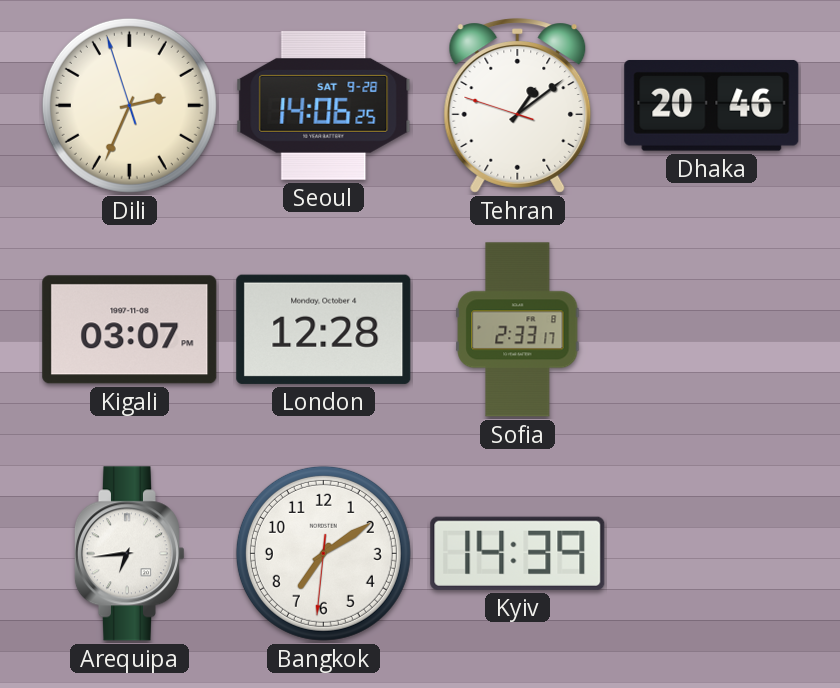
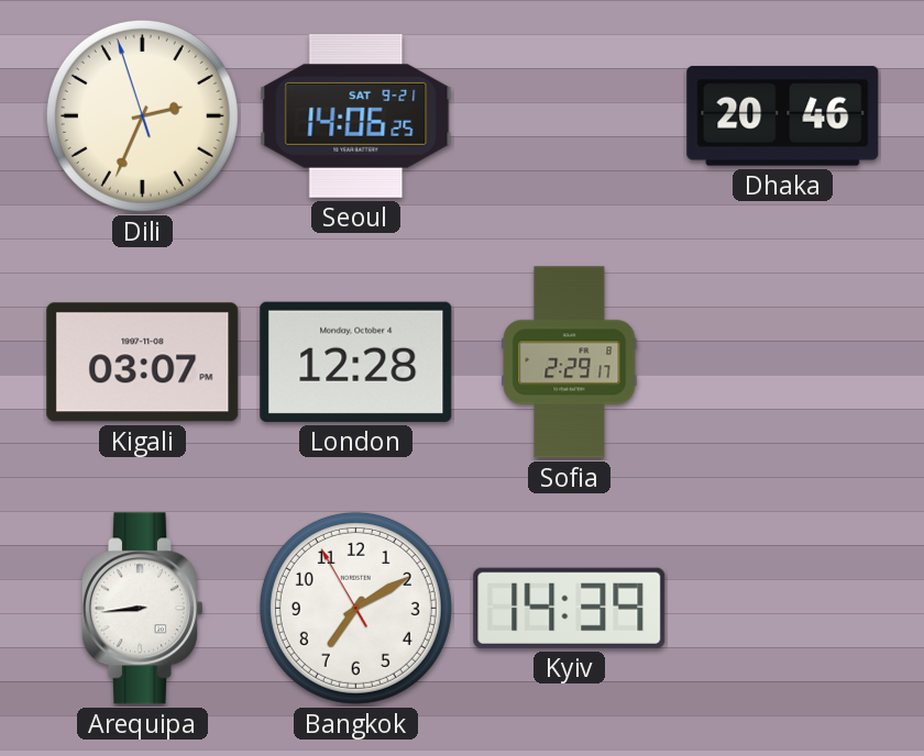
Seoul date: SAT 9-28 -> SAT 9-21
Tehran: 1:08 -> none
Sofia: 2:33 -> 2:29
Arequipa: 6:44 -> 8:44
Bangkok: 7:09:31 -> 7:09:55
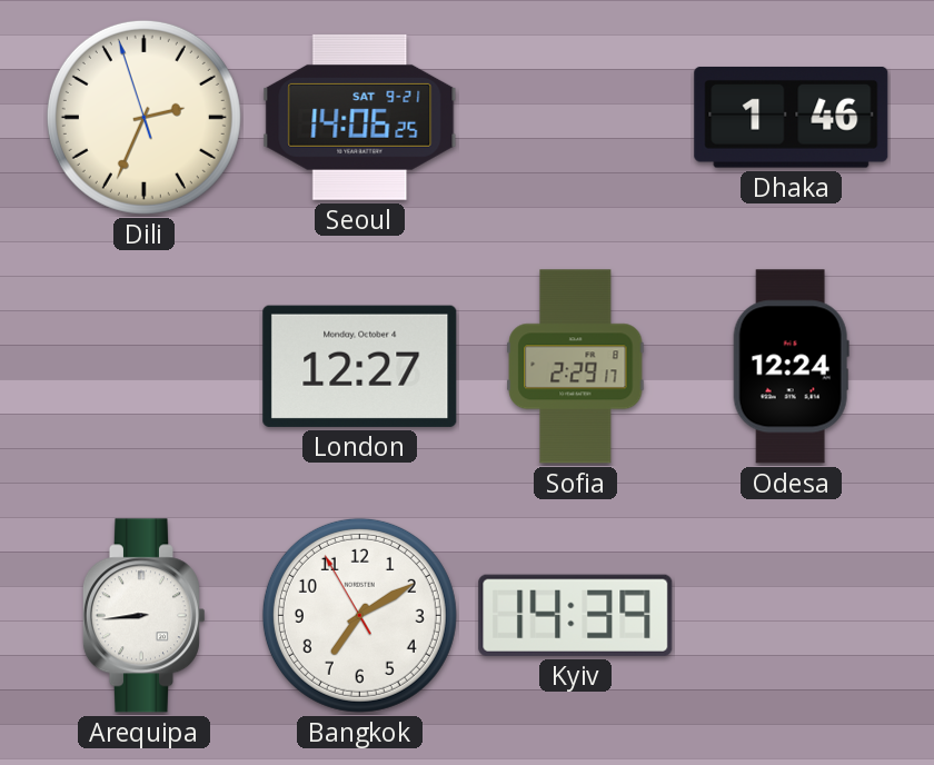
Dhaka: 20:46 -> 1:46
Kigali: 03:07 -> none
London: 12:28 -> 12:27
Odesa: none -> 12:24
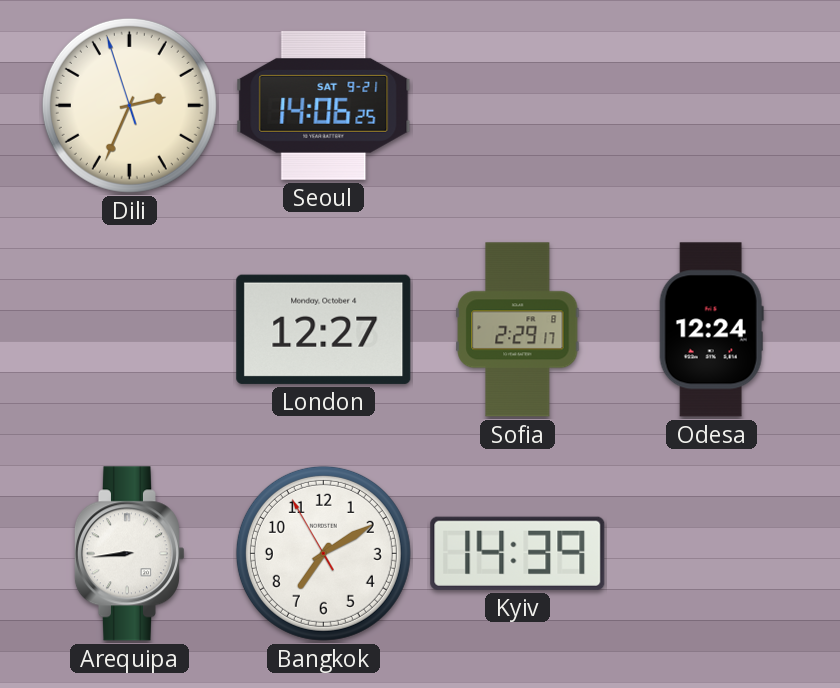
Dhaka: 1:46 -> none
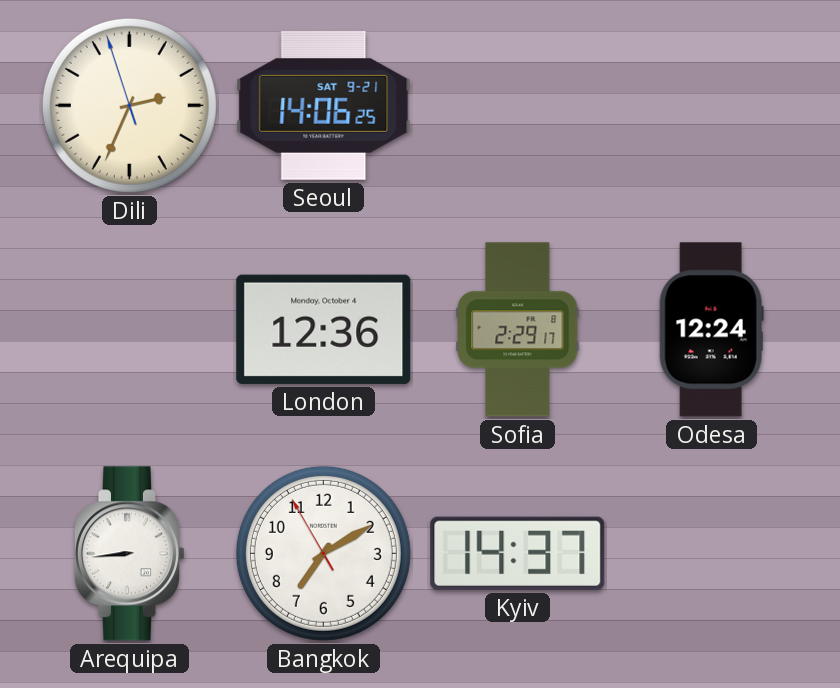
London: 12:27 -> 12:36
Kyiv: 14:39 -> 14:37
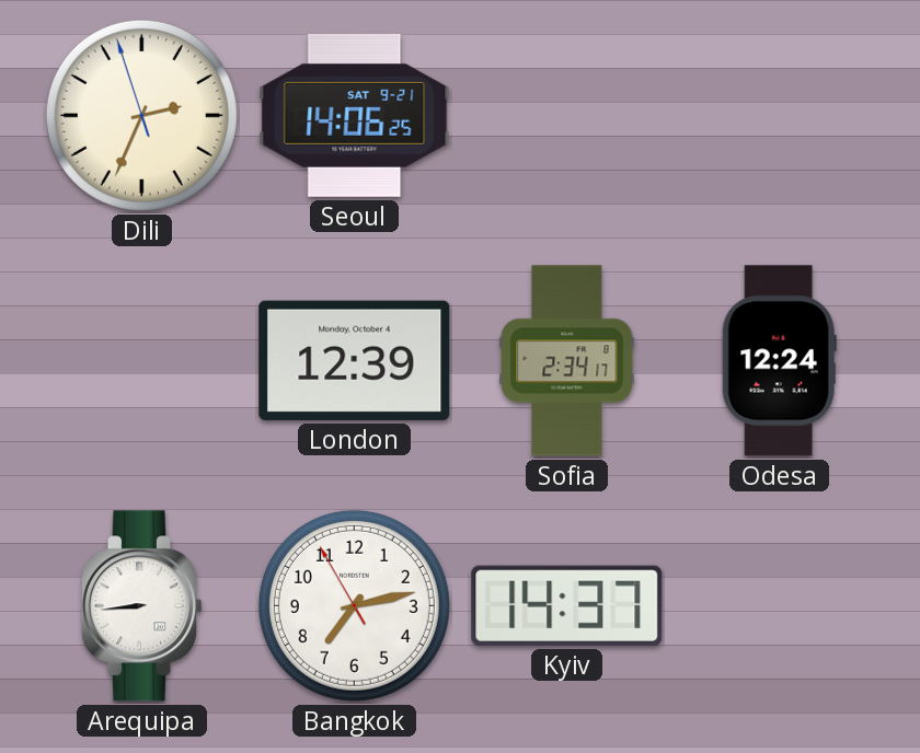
London: 12:36 -> 12:39
Sofia: 2:29 -> 2:34
Bangkok: 7:09 -> 7:12
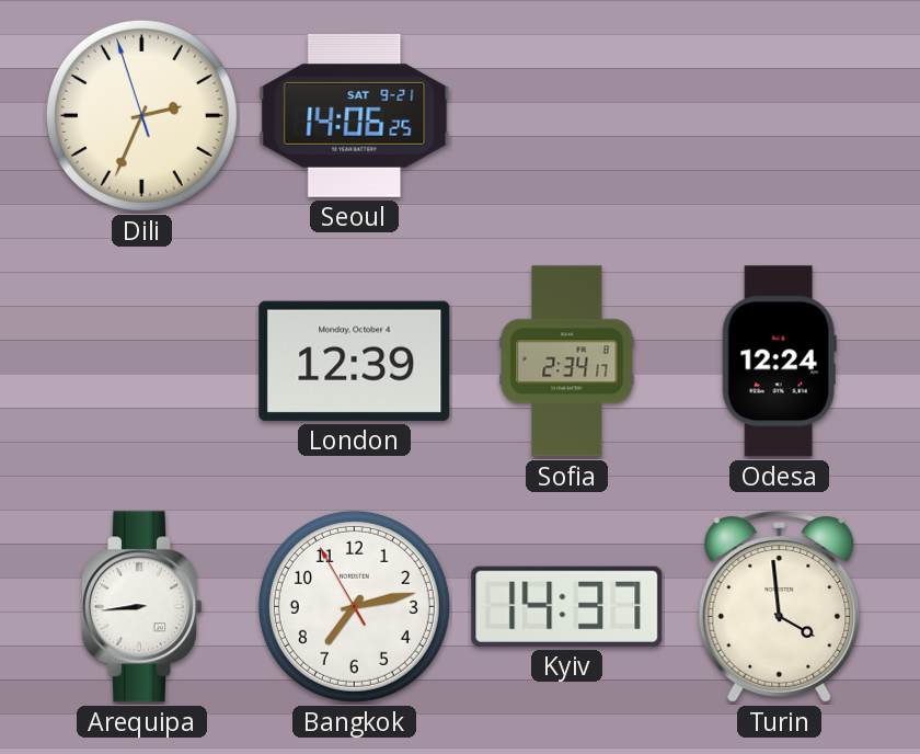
Turin: none -> 3:59
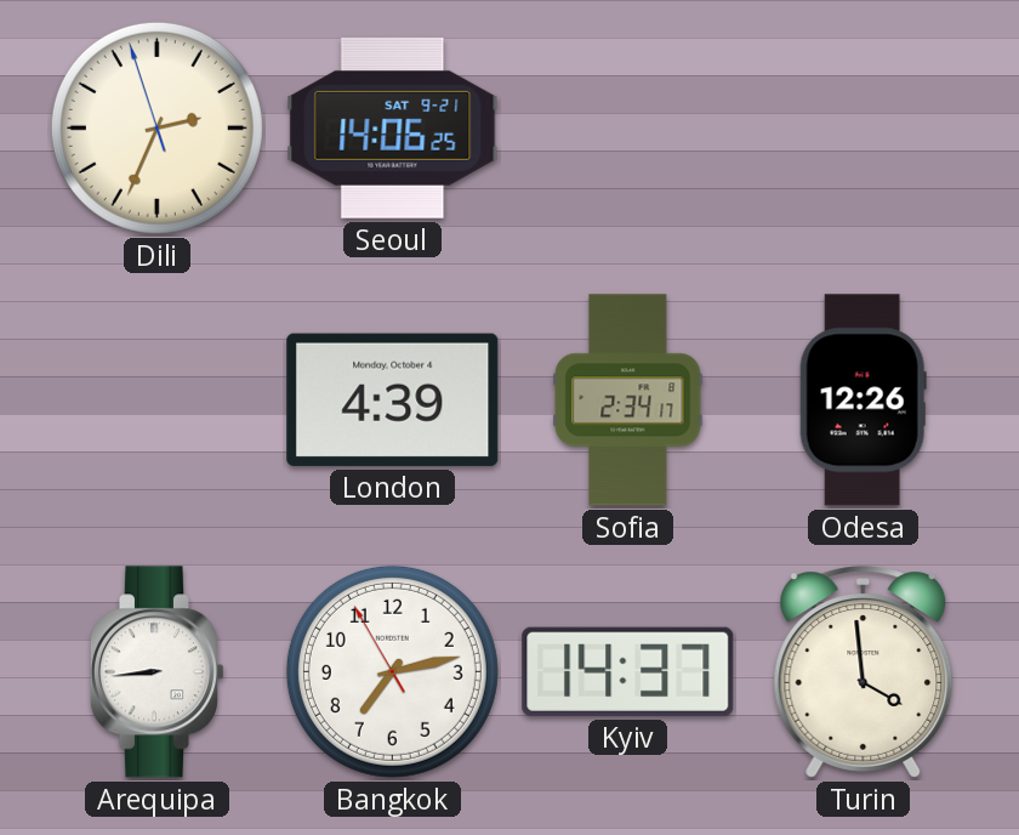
London: 12:39 -> 4:39
Odesa: 12:24 -> 12:26
